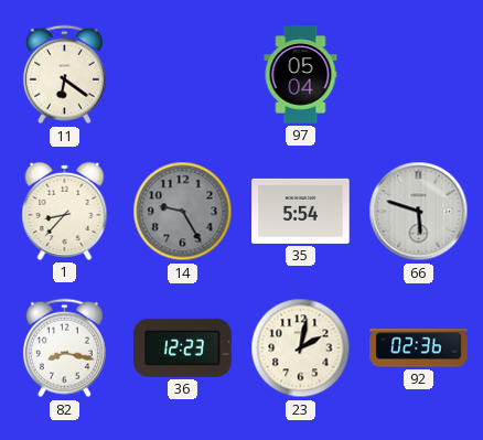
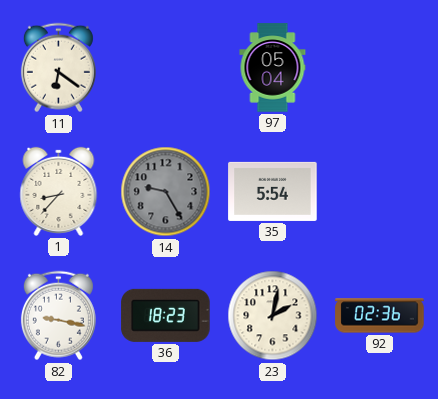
66: 5:48 -> none
82: 8:17 -> 9:17
36: 12:23 -> 18:23
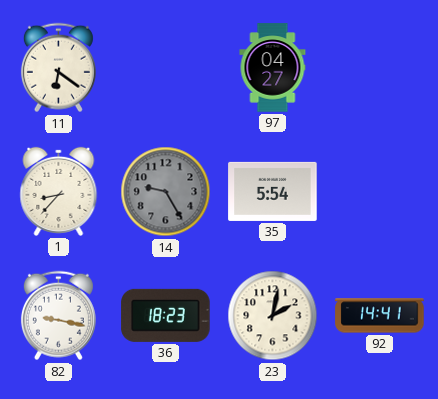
97: 05:04 -> 04:27
92: 02:36 -> 14:41
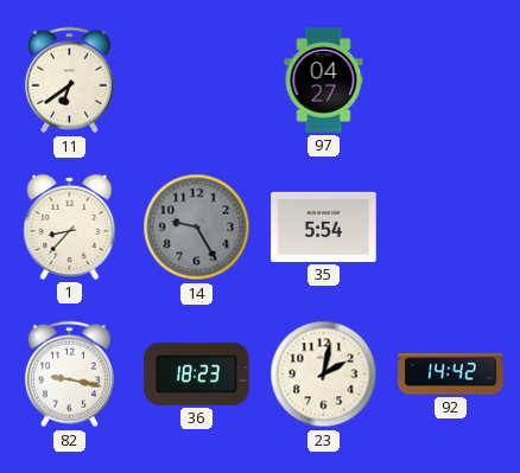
11: 6:21 -> 6:39
92: 14:41 -> 14:42
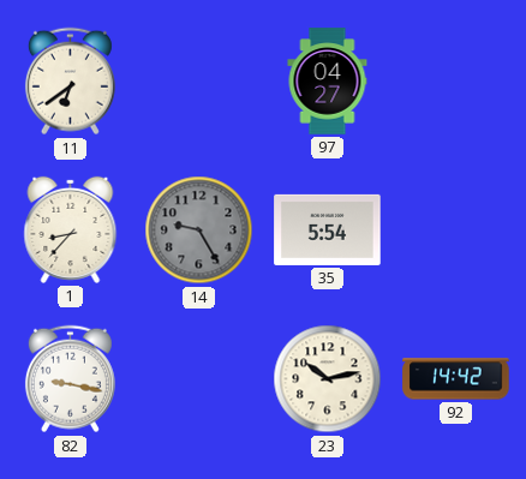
36: 18:23 -> none
23: 2:02 -> 10:13
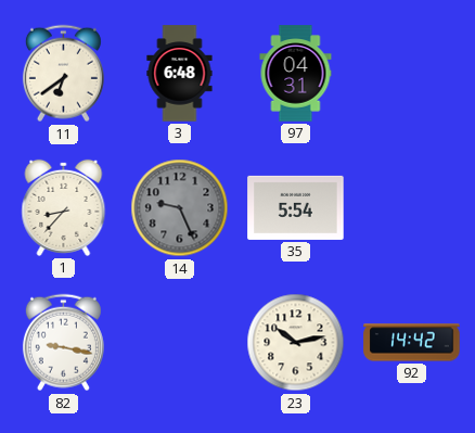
3: none -> 6:48
97: 04:27 -> 04:31
14: 9:25 -> 9:26
